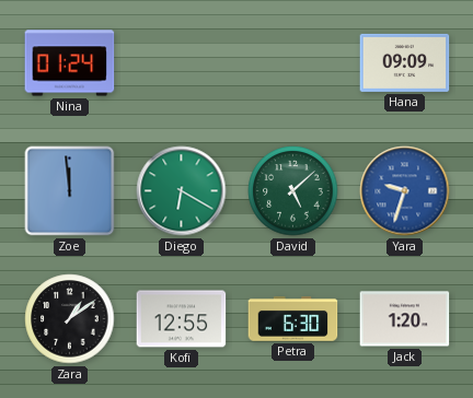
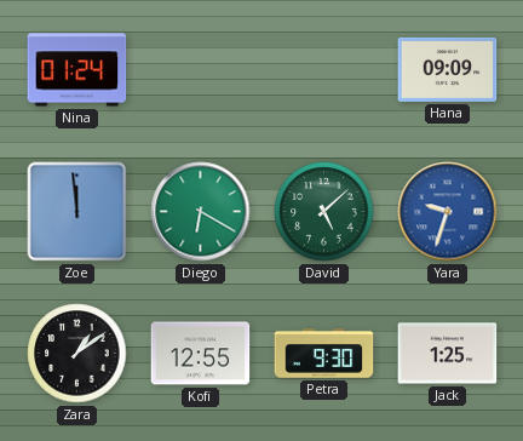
Petra: 6:30 -> 9:30
Jack: 1:20 -> 1:25
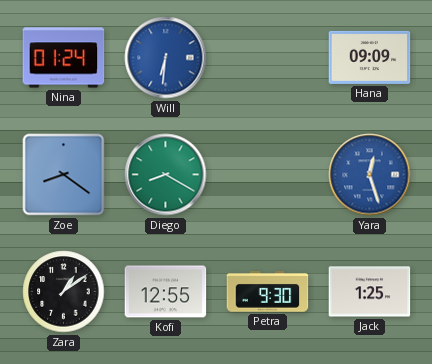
Will: none -> 6:31
Zoe: 11:59 -> 8:21
Diego: 6:20 -> 8:20
David: 5:08 -> none
Yara: 9:33 -> 12:27
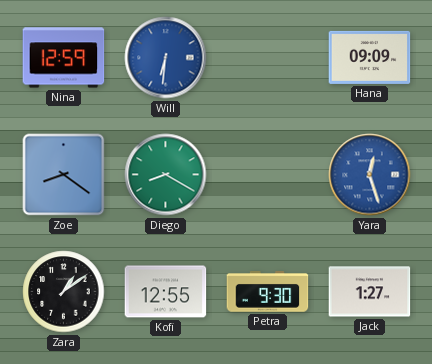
Nina: 01:24 -> 12:59
Jack: 1:25 -> 1:27
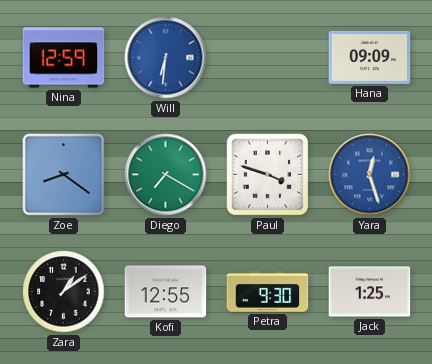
Diego: 8:20 -> 7:20
Paul: none -> 3:48
Jack: 1:27 -> 1:25
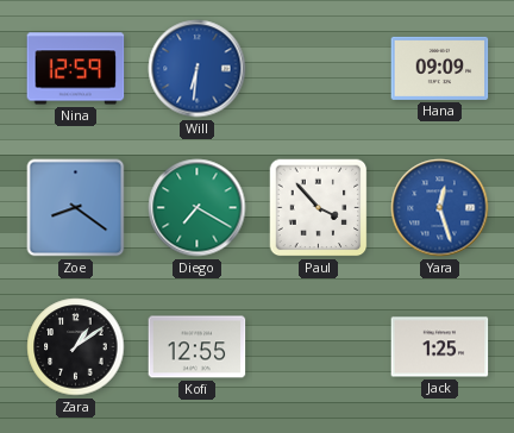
Paul: 3:48 -> 3:53
Petra: 9:30 -> none
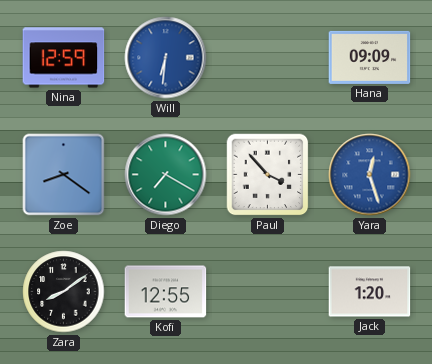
Zara: 1:09 -> 8:09
Jack: 1:25 -> 1:20
